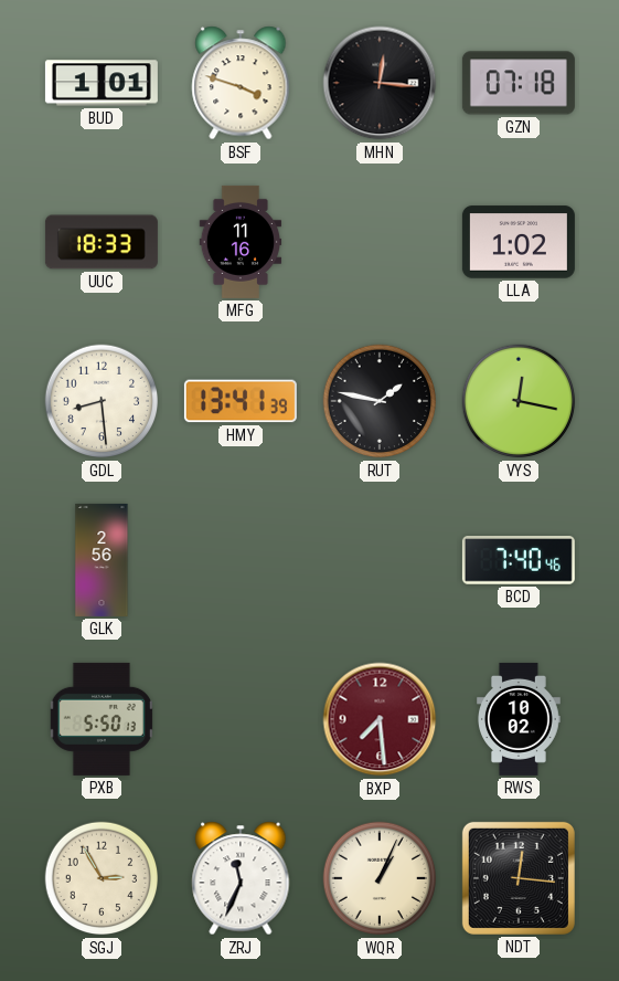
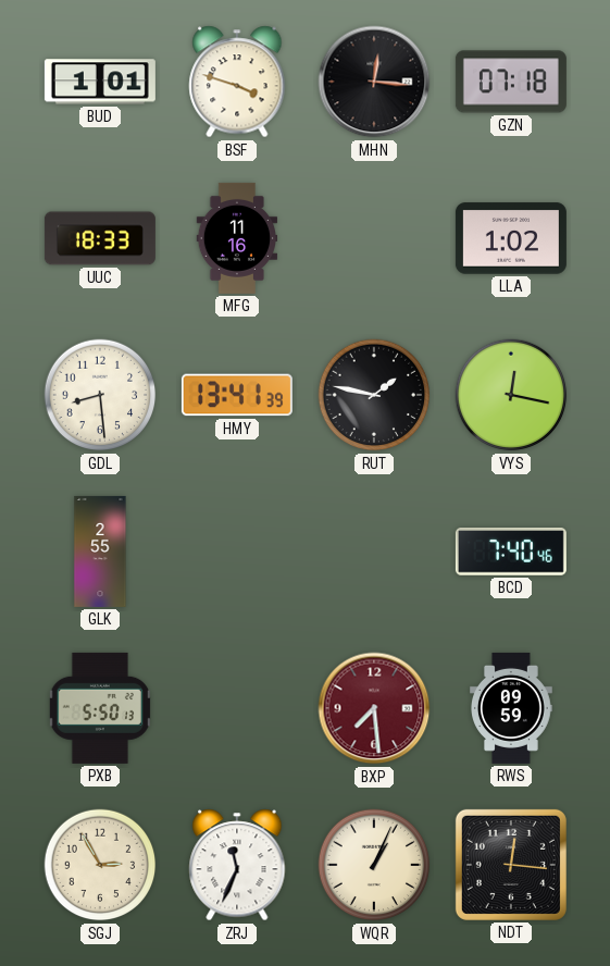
GLK: 2:56 -> 2:55
RWS: 10:02 -> 09:59
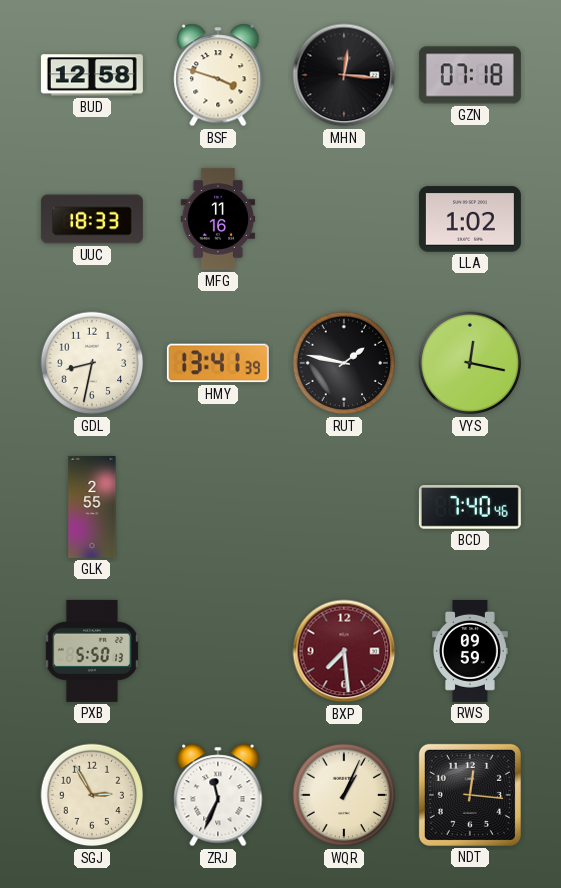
BUD: 1:01 -> 12:58
GDL: 8:29 -> 8:32
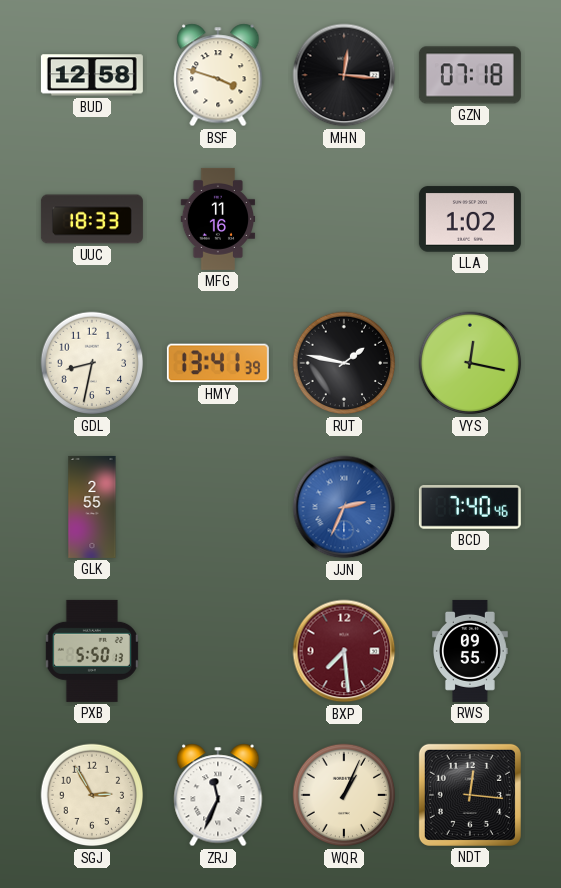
JJN: none -> 2:34
RWS: 09:59 -> 09:55
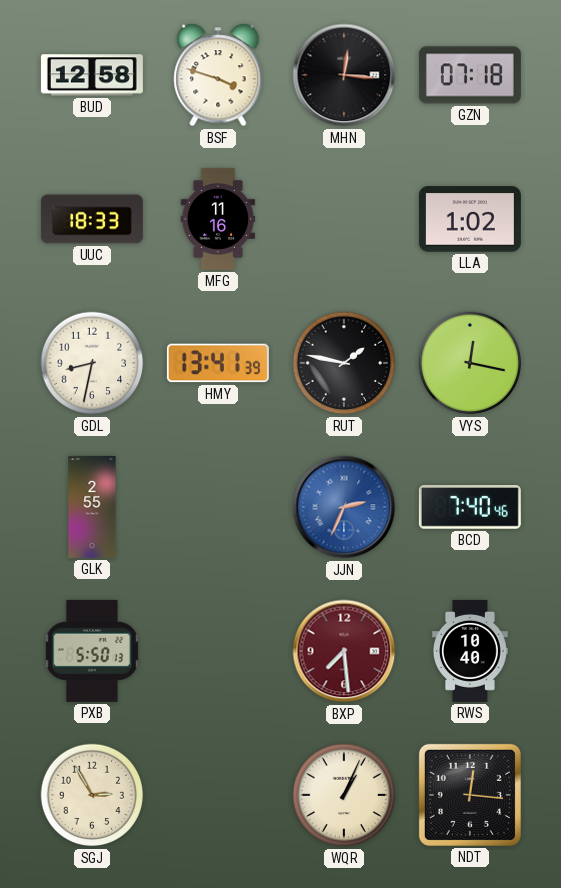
RWS: 09:55 -> 10:40
ZRJ: 11:34 -> none
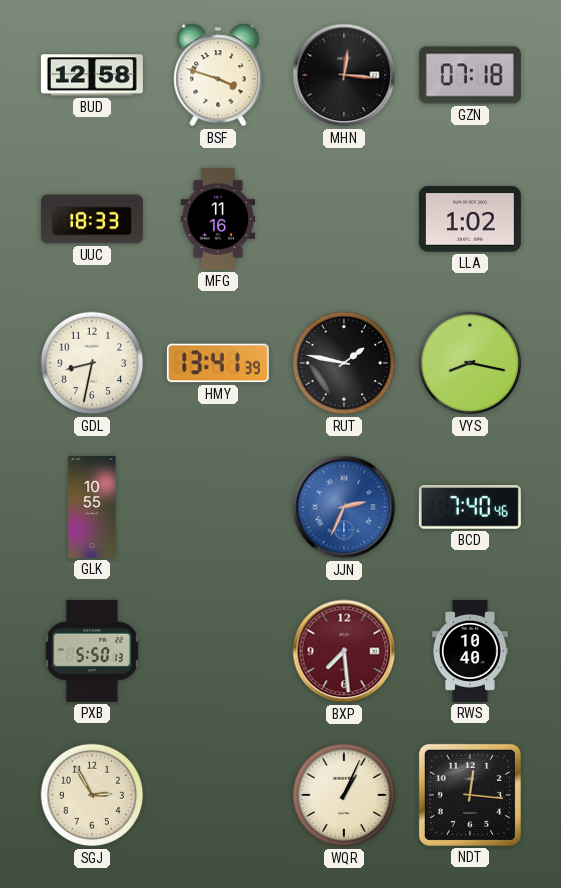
VYS: 12:17 -> 8:17
GLK: 2:55 -> 10:55
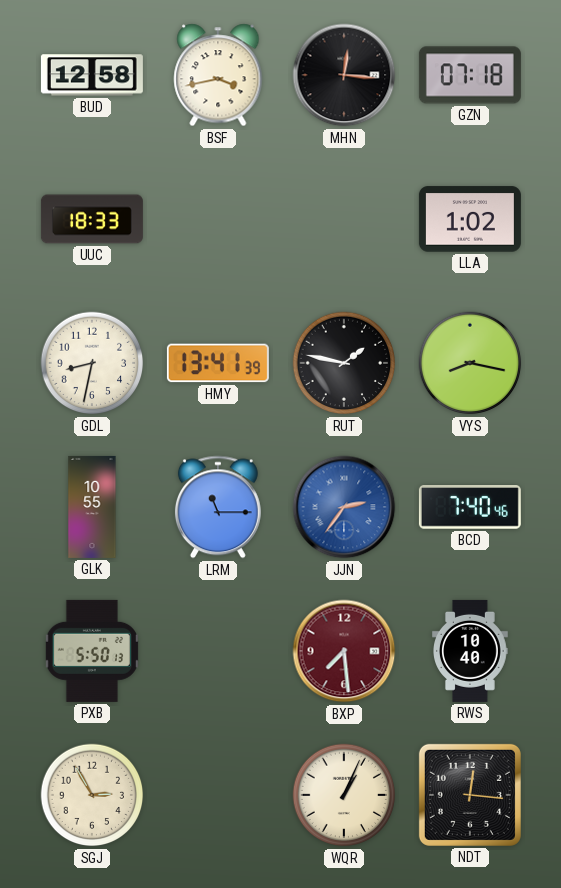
BSF: 3:48 -> 3:43
MFG: 11:16 -> none
LRM: none -> 11:15
JJN: 2:34 -> 2:36
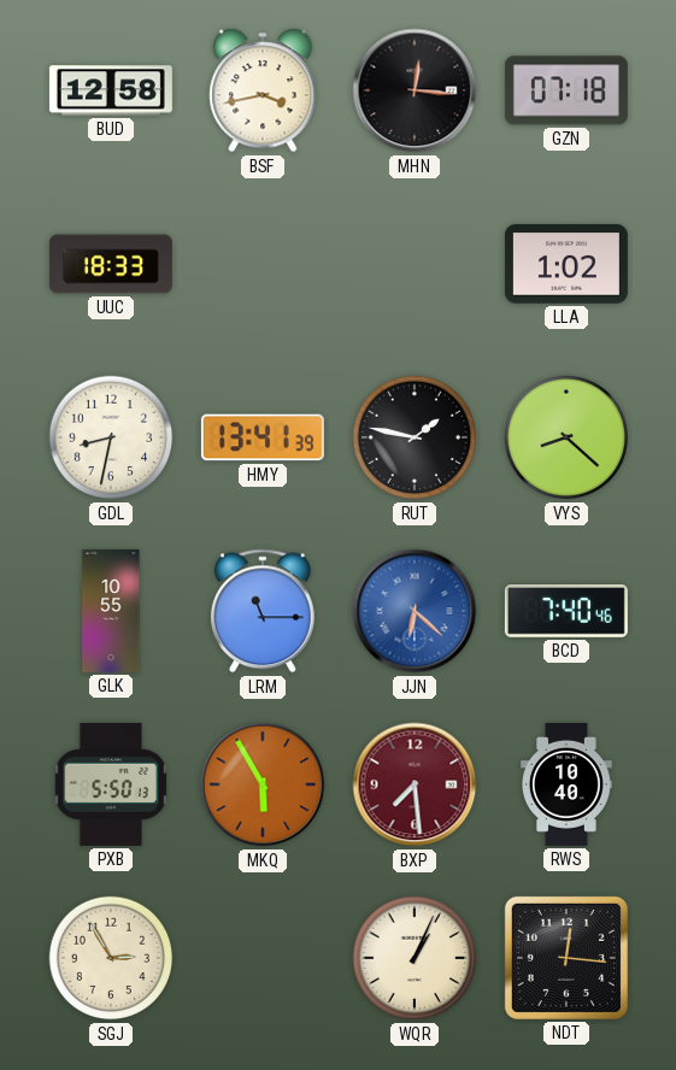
VYS: 8:17 -> 8:22
JJN: 2:36 -> 6:22
MKQ: none -> 5:55
